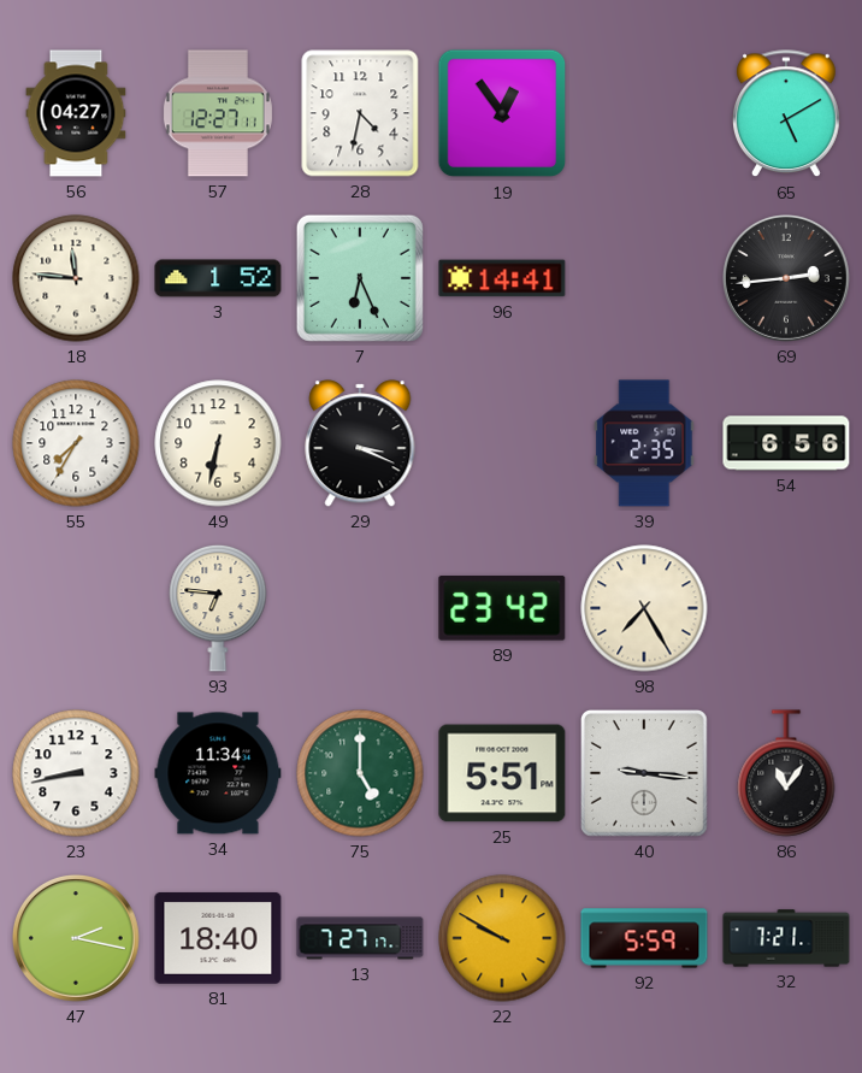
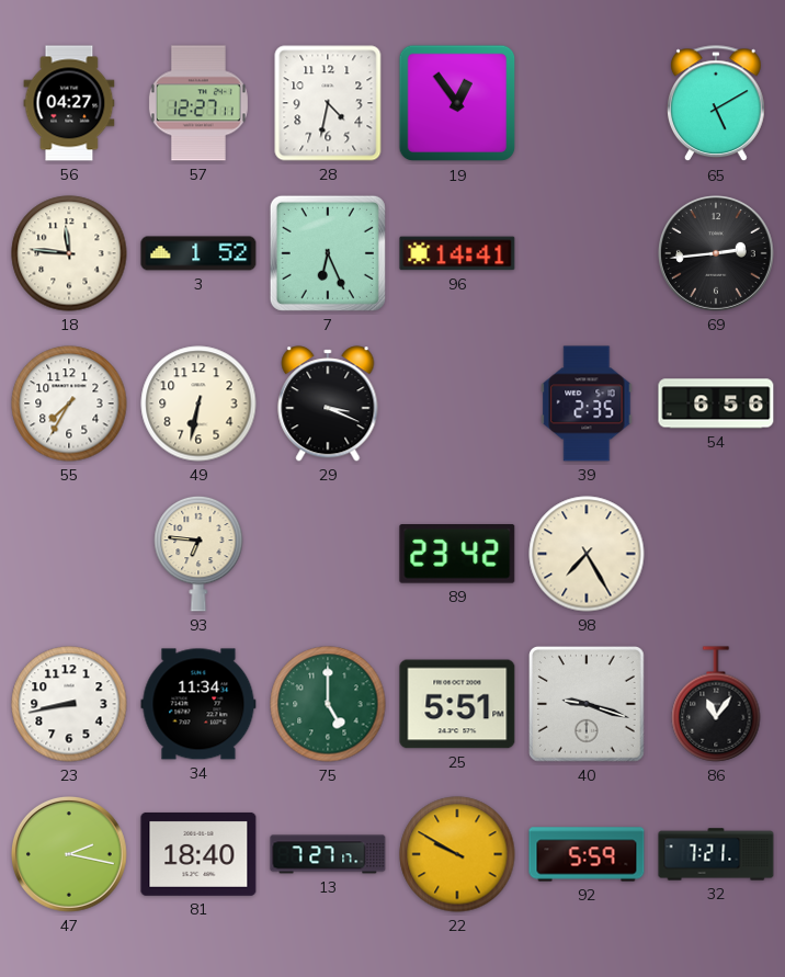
40: 9:16 -> 9:18
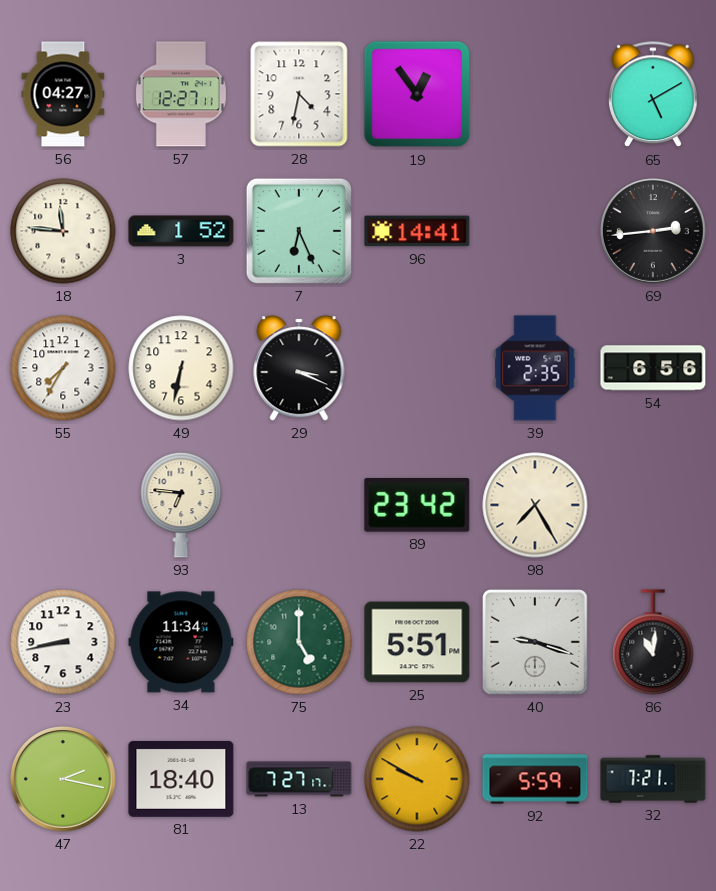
86: 11:06 -> 11:01
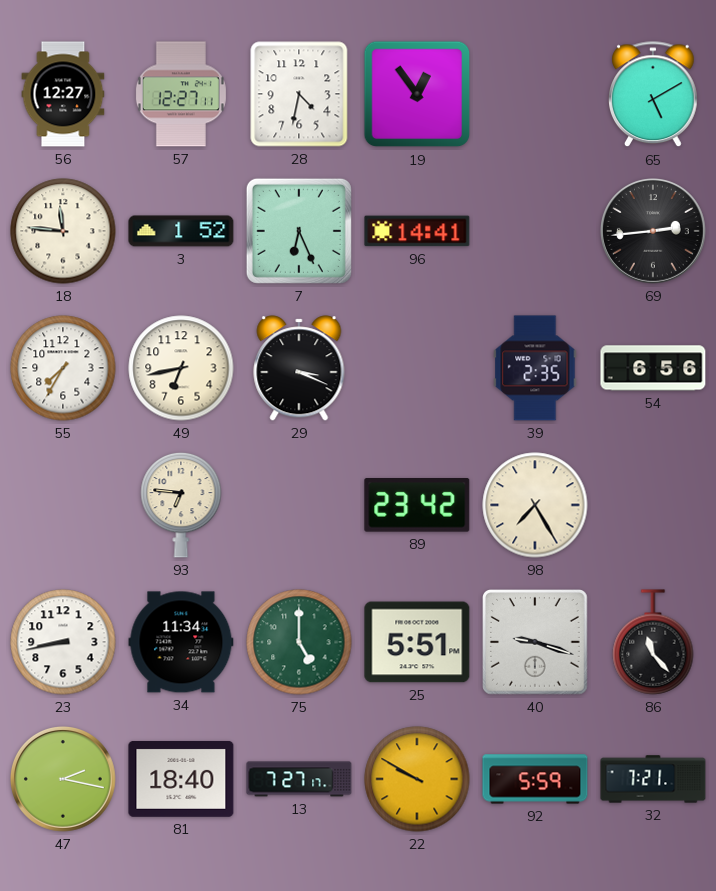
56: 04:27 -> 12:27
49: 6:32 -> 6:43
86: 11:01 -> 11:23
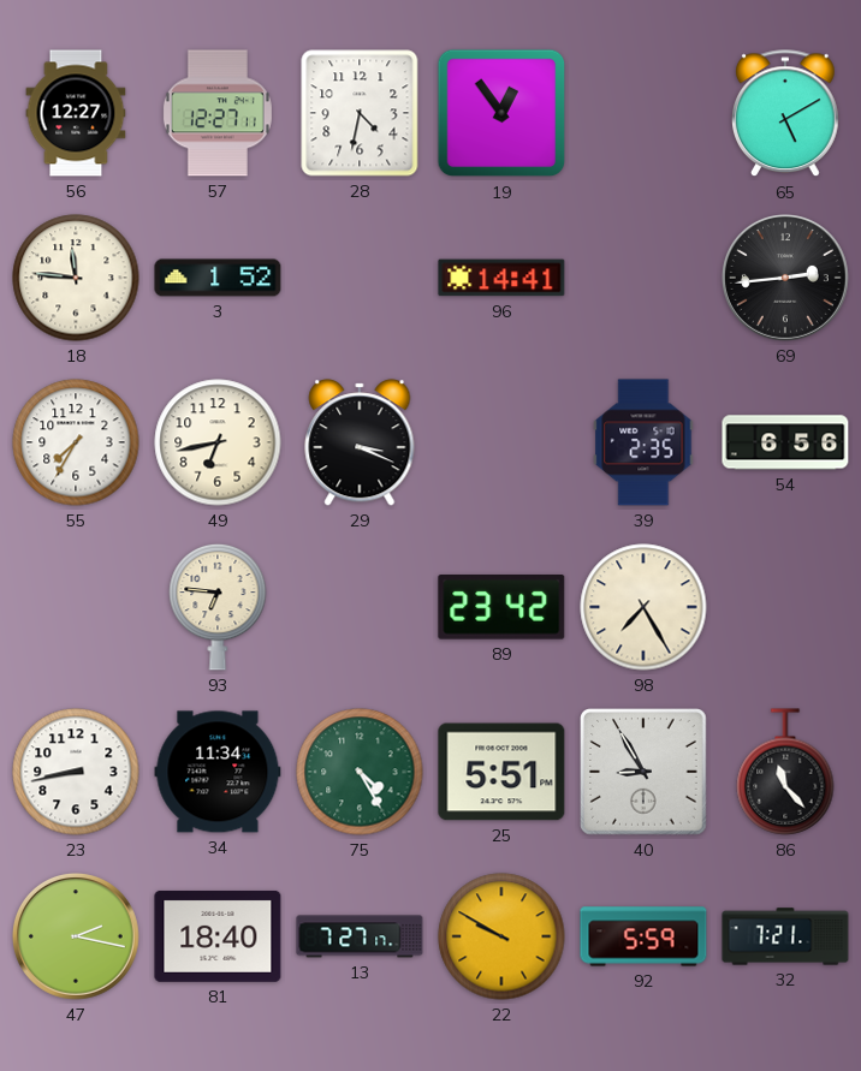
7: 6:26 -> none
75: 5:00 -> 4:25
40: 9:18 -> 8:55
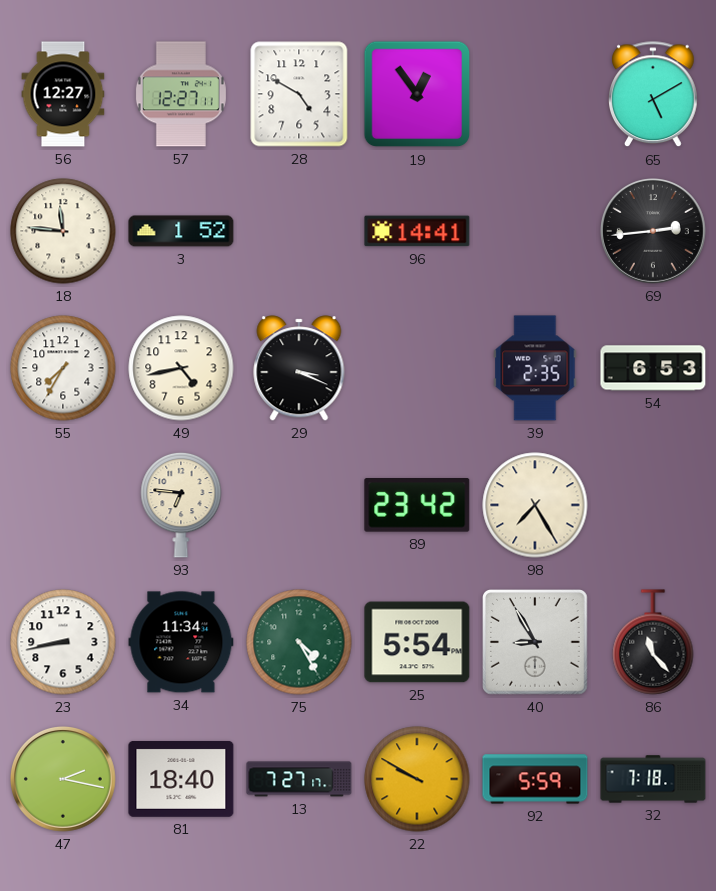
28: 4:32 -> 4:50
49: 6:43 -> 4:43
54: 6:56 -> 6:53
25: 5:51 -> 5:54
32: 7:21 -> 7:18
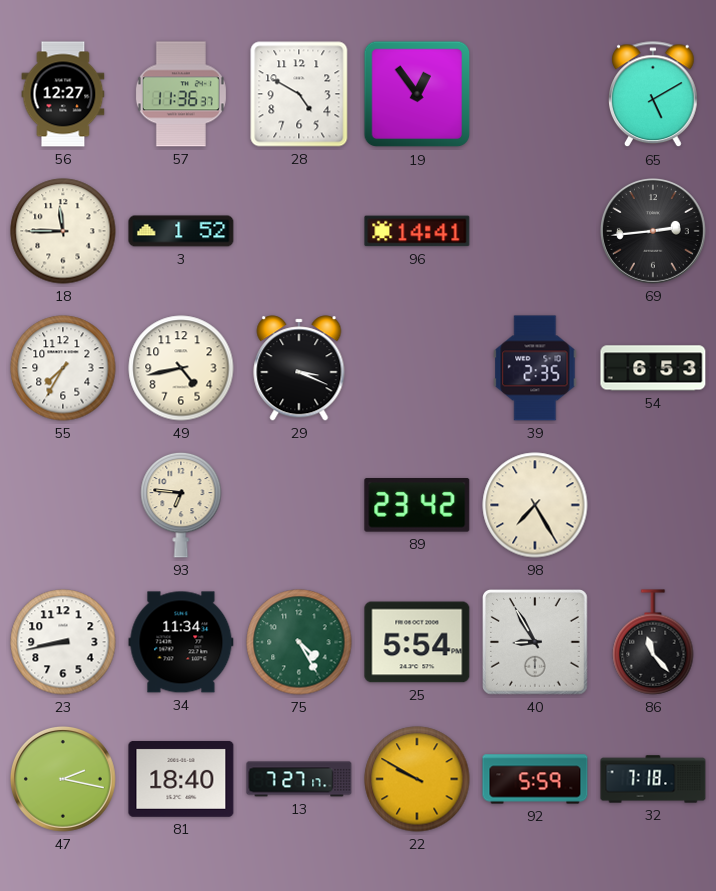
57: 12:27 -> 11:36
18: 11:46 -> 11:45
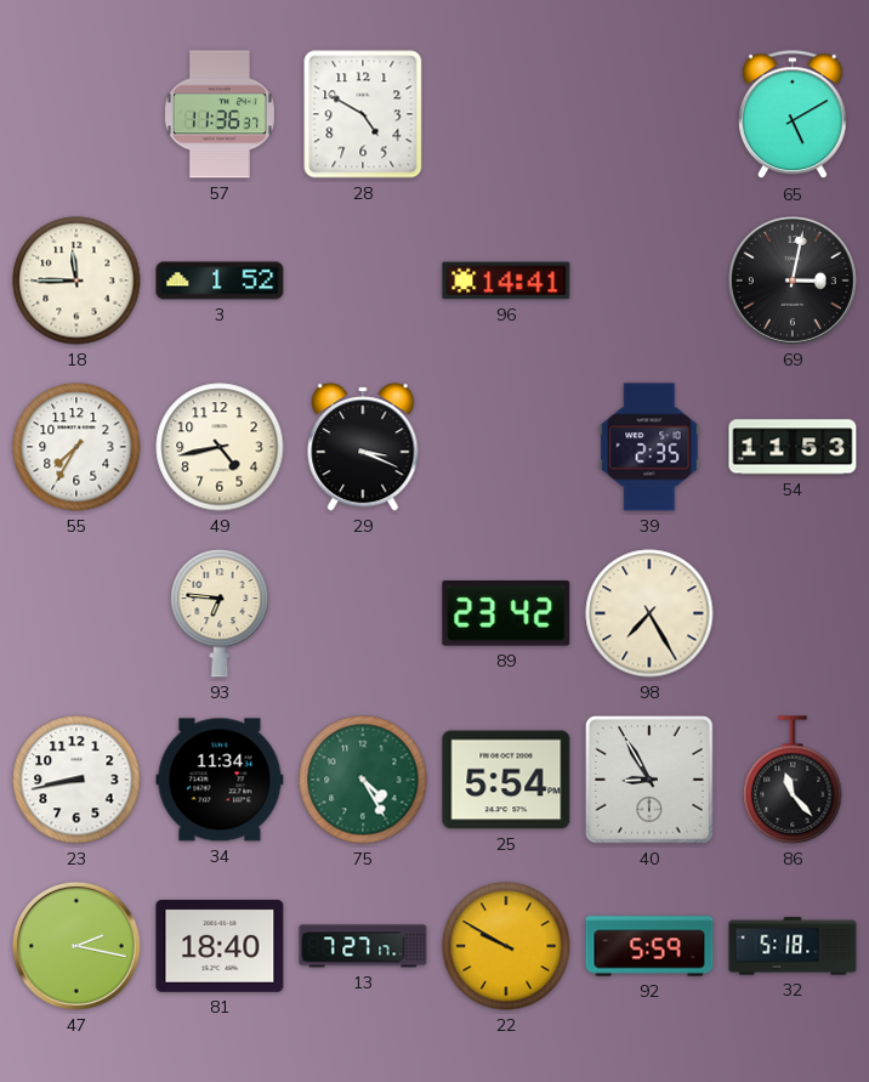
56: 12:27 -> none
19: 12:54 -> none
69: 2:44 -> 3:02
54: 6:53 -> 11:53
32: 7:18 -> 5:18
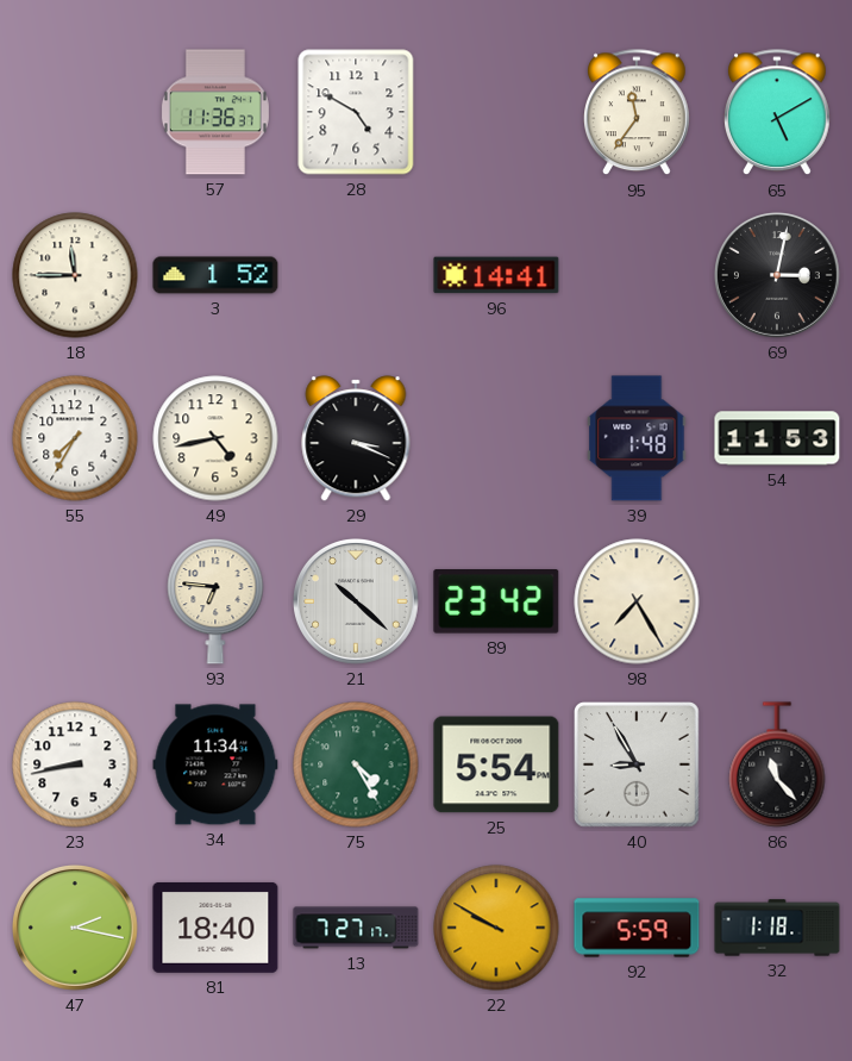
95: none -> 11:36
39: 2:35 -> 1:48
21: none -> 10:22
32: 5:18 -> 1:18
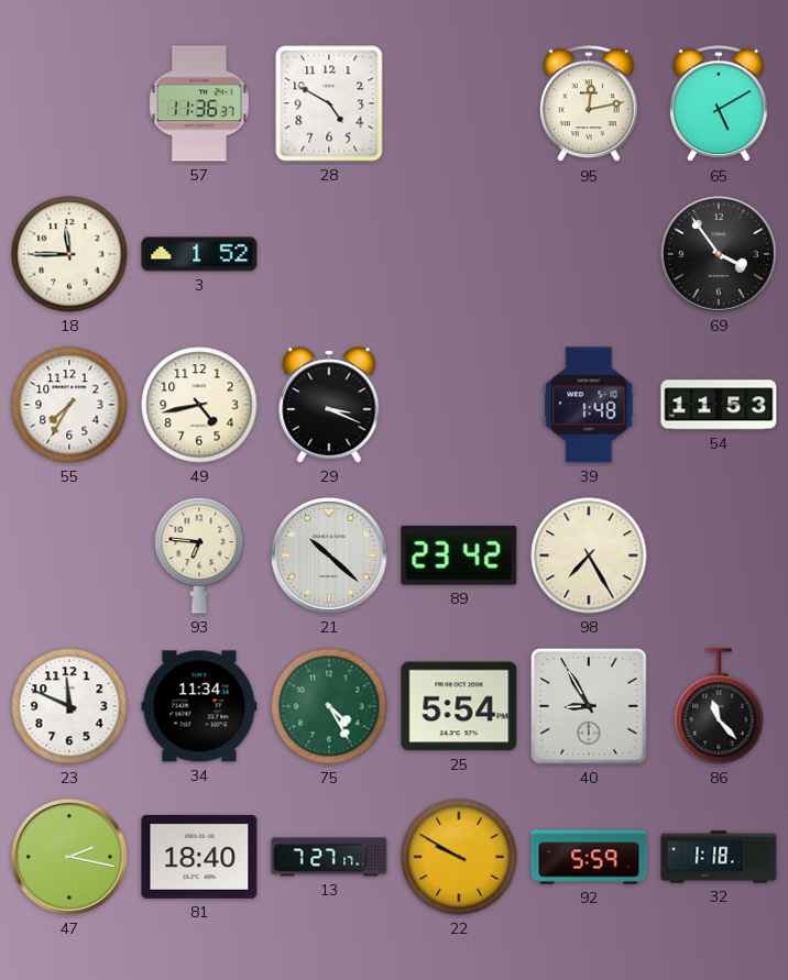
95: 11:36 -> 12:13
96: 14:41 -> none
69: 3:02 -> 3:54
23: 8:43 -> 11:49
